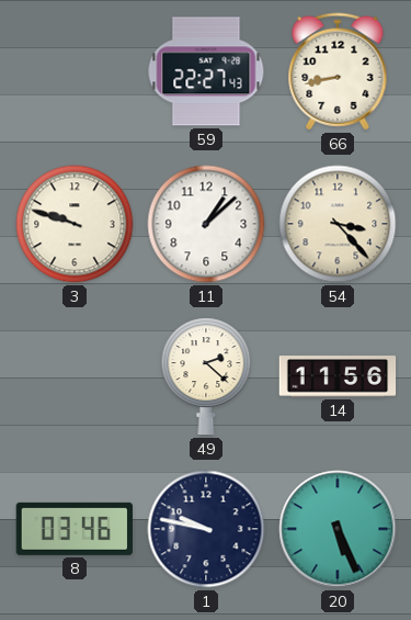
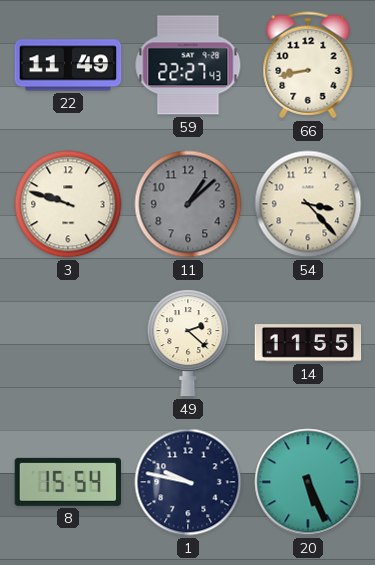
22: none -> 11:49
11 dial: white -> grey
14: 11:56 -> 11:55
8: 03:46 -> 15:54
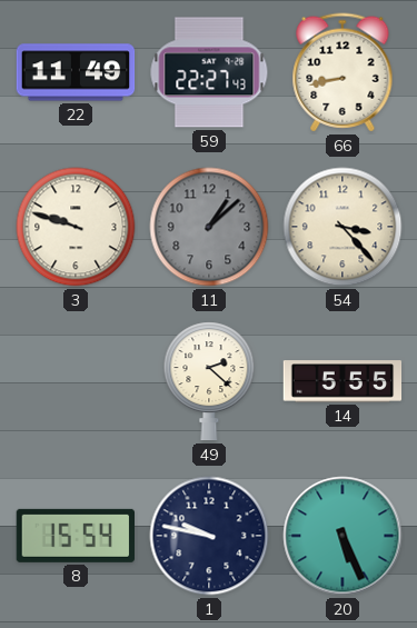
14: 11:55 -> 5:55
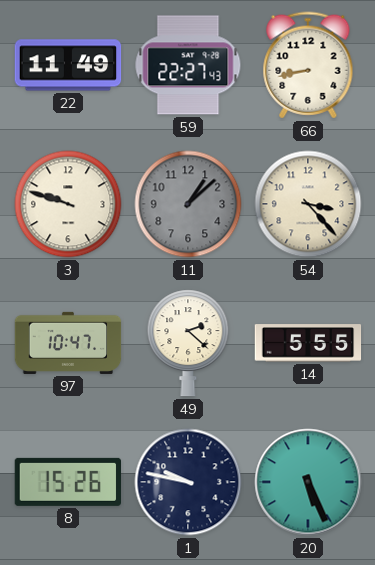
97: none -> 10:47
8: 15:54 -> 15:26
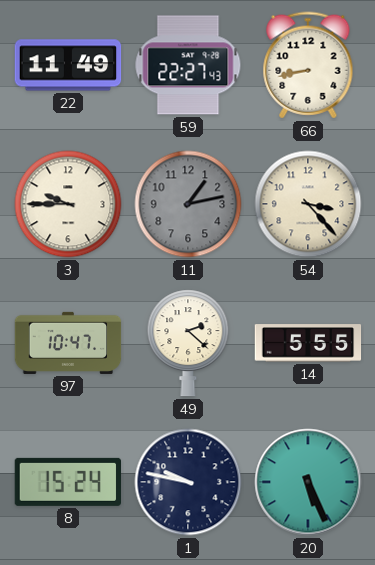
3: 9:48 -> 9:45
11: 1:08 -> 1:13
8: 15:26 -> 15:24
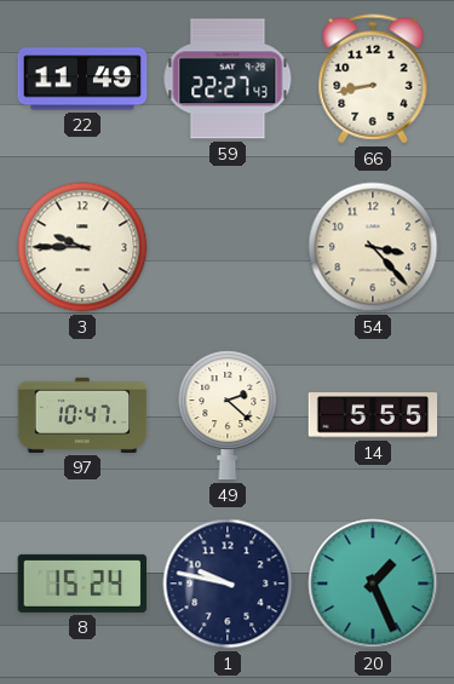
11: 1:13 -> none
20: 5:26 -> 1:26
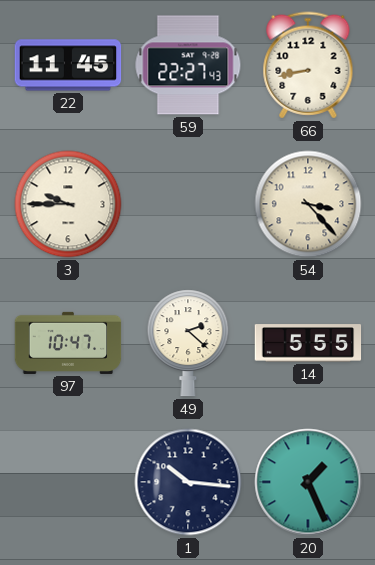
22: 11:49 -> 11:45
8: 15:24 -> none
1: 9:47 -> 10:16
